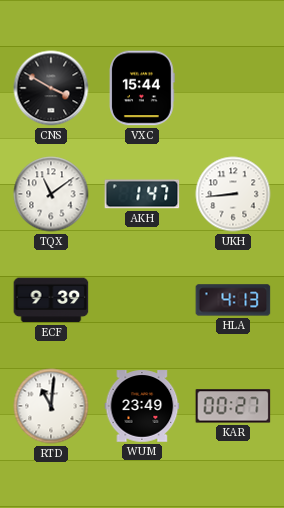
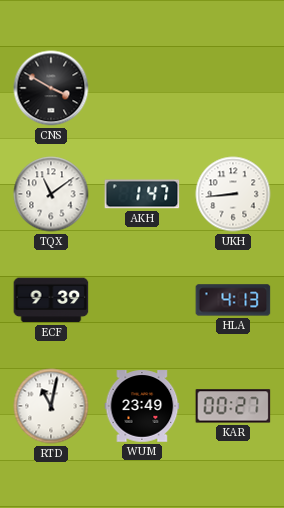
VXC: 15:44 -> none
RTD: 11:01 -> 11:02
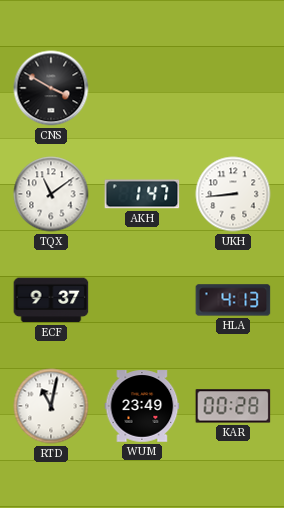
ECF: 9:39 -> 9:37
KAR: 00:27 -> 00:28
